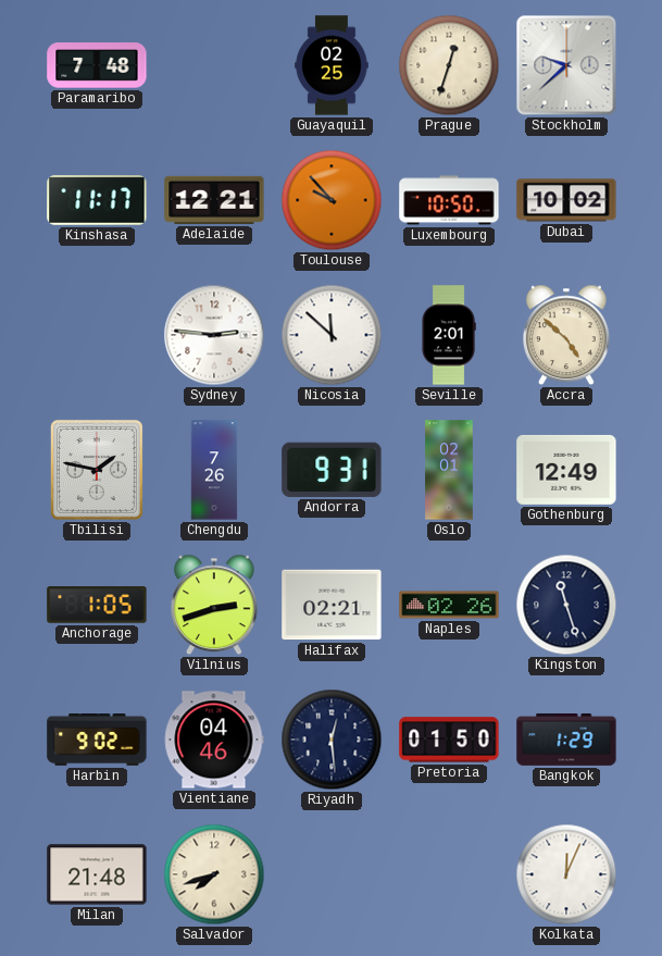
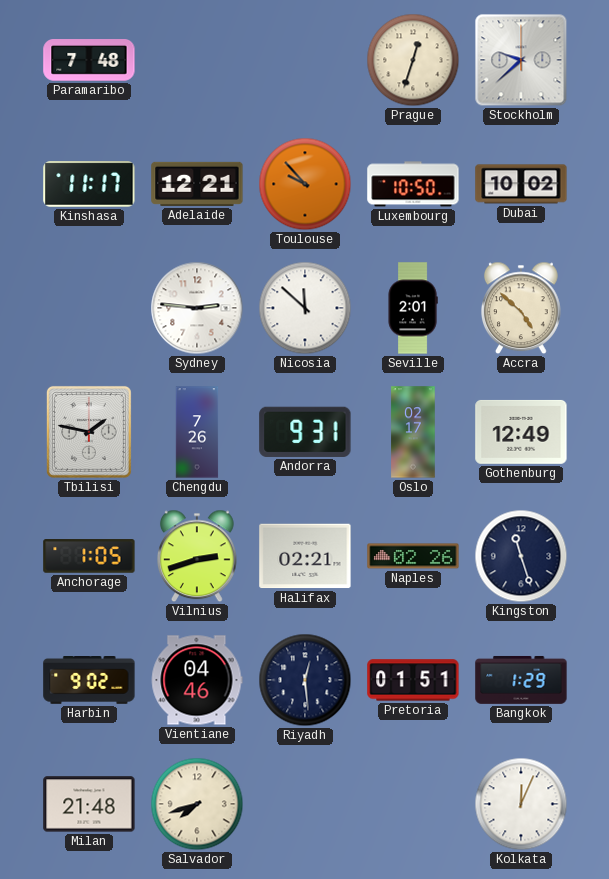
Guayaquil: 02:25 -> none
Oslo: 02:01 -> 02:17
Pretoria: 01:50 -> 01:51
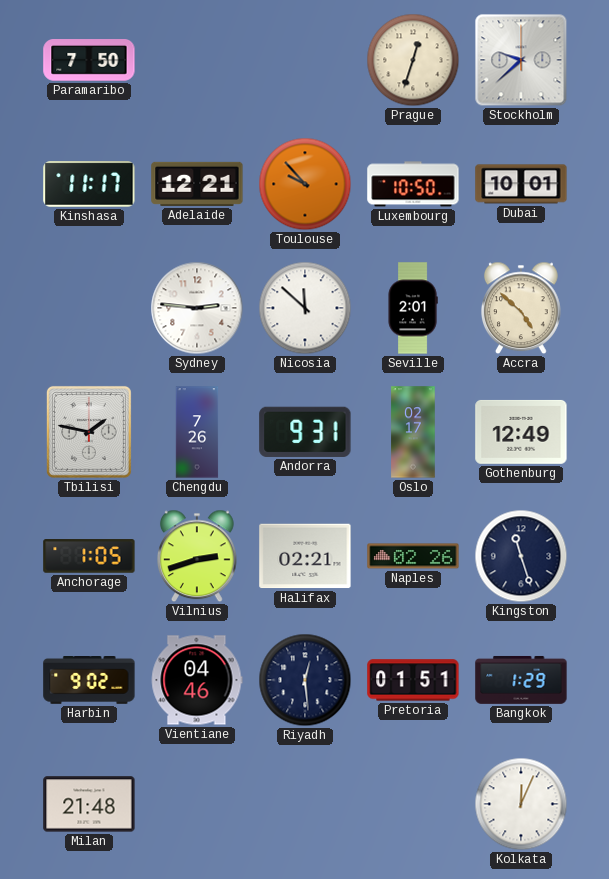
Paramaribo: 7:48 -> 7:50
Dubai: 10:02 -> 10:01
Salvador: 7:42 -> none
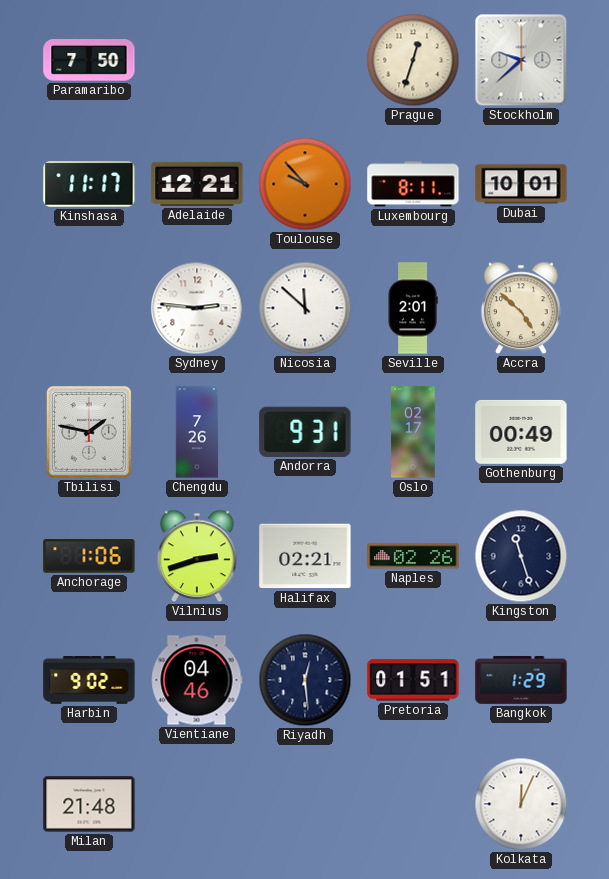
Luxembourg: 10:50 -> 8:11
Gothenburg: 12:49 -> 00:49
Anchorage: 1:05 -> 1:06
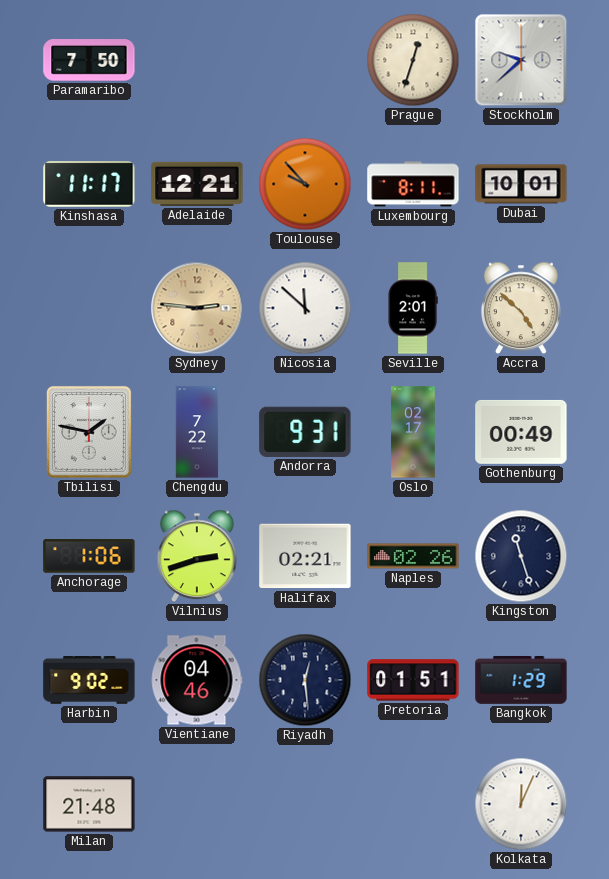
Sydney dial: white -> champagne
Chengdu: 7:26 -> 7:22
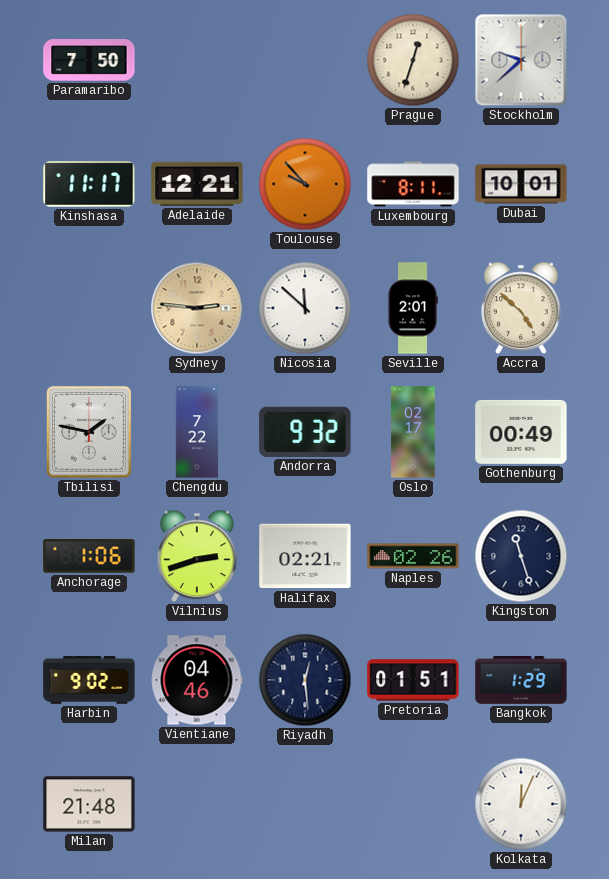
Andorra: 9:31 -> 9:32
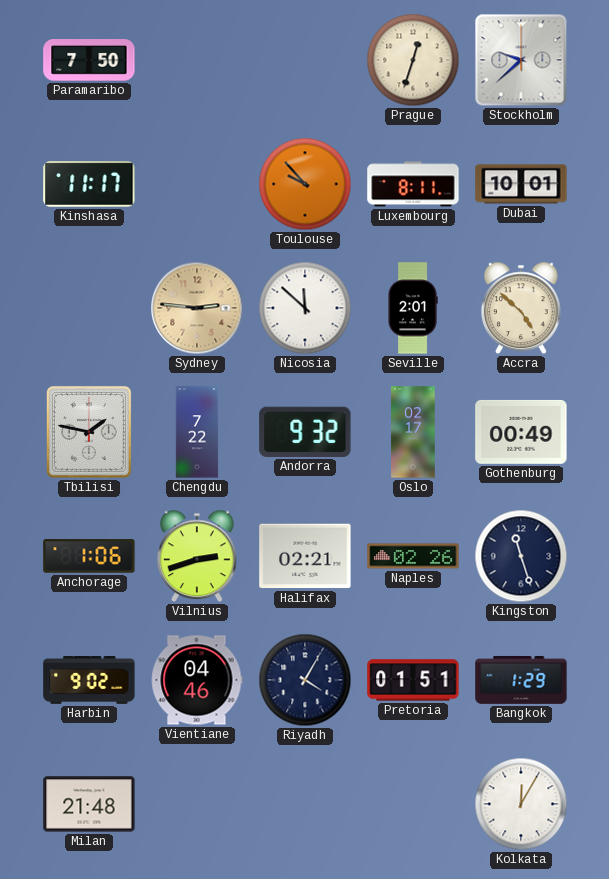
Adelaide: 12:21 -> none
Riyadh: 12:29 -> 4:05
Kolkata: 12:04 -> 12:05
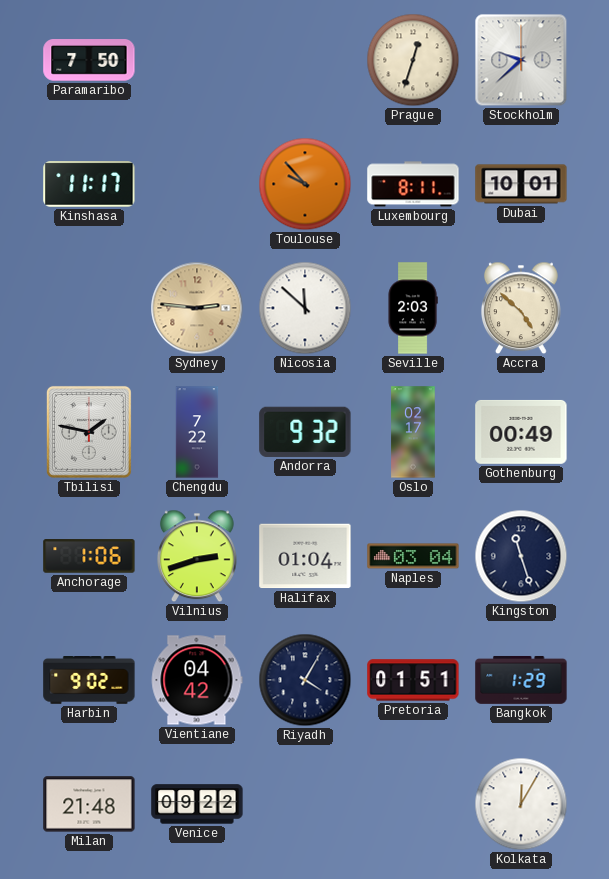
Seville: 2:01 -> 2:03
Halifax: 02:21 -> 01:04
Naples: 02:26 -> 03:04
Vientiane: 04:46 -> 04:42
Venice: none -> 09:22
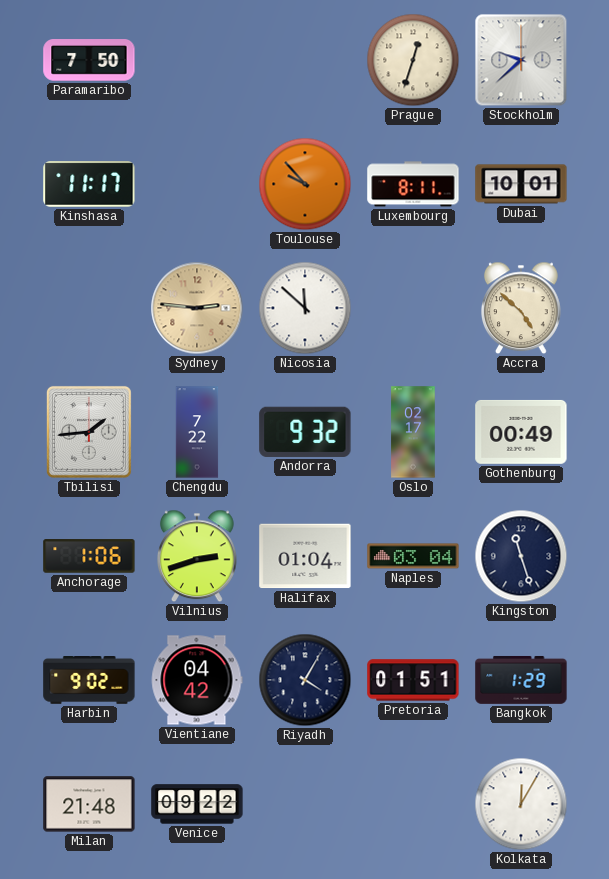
Seville: 2:03 -> none
Tbilisi: 1:47 -> 1:44
